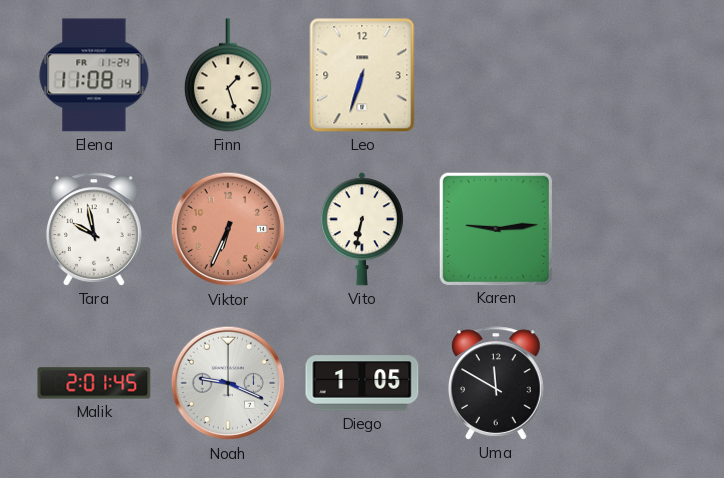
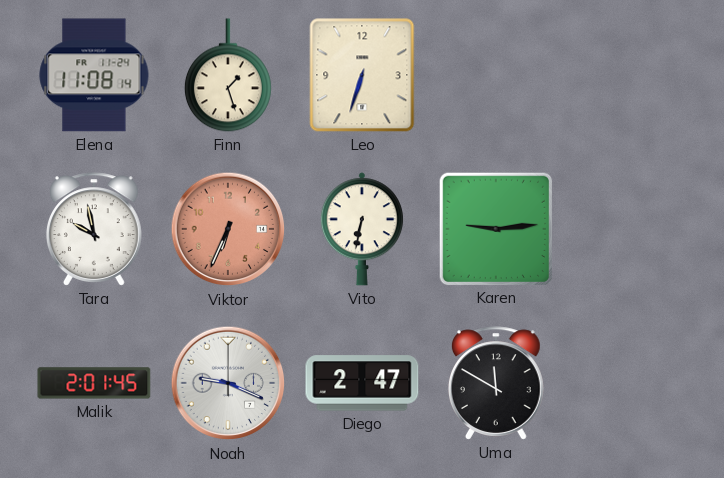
Diego: 1:05 -> 2:47
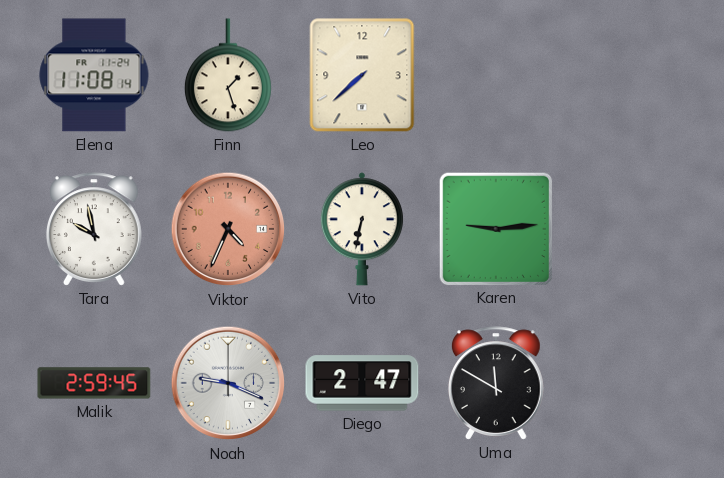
Leo: 6:33 -> 7:38
Viktor: 6:34 -> 4:34
Malik: 2:01 -> 2:59
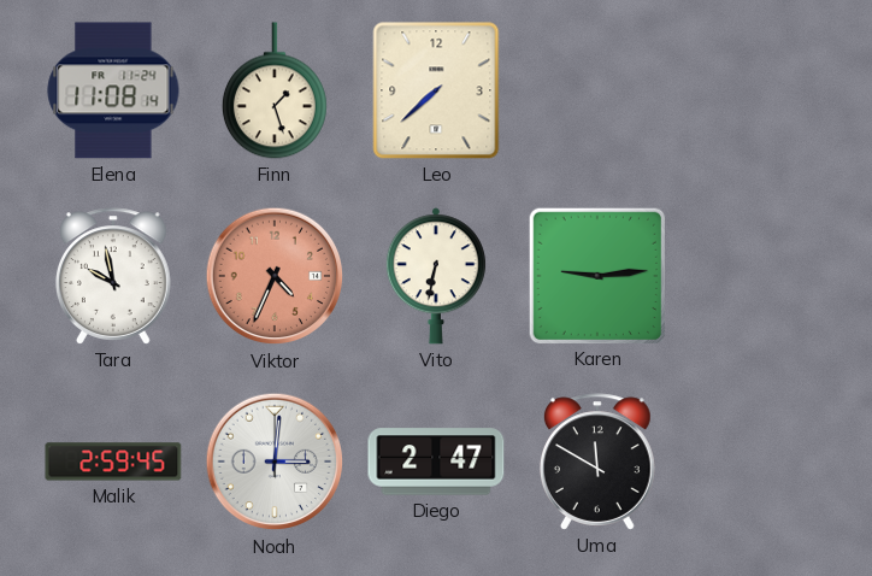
Noah: 9:19 -> 3:01
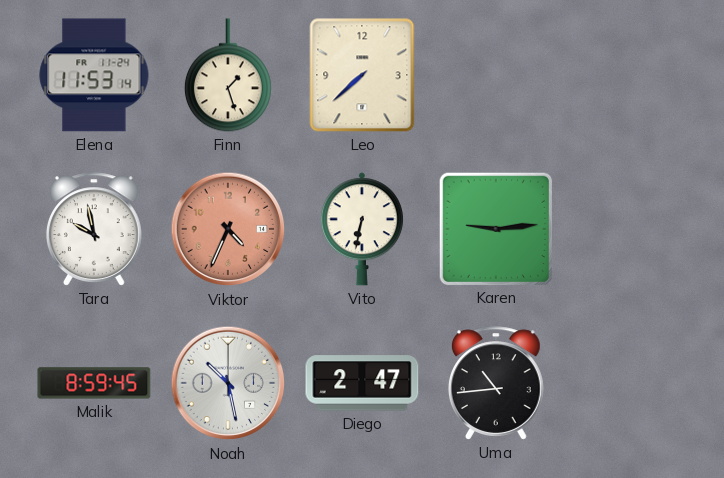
Elena: 11:08 -> 11:53
Malik: 2:59 -> 8:59
Noah: 3:01 -> 10:28
Uma: 11:50 -> 10:44
